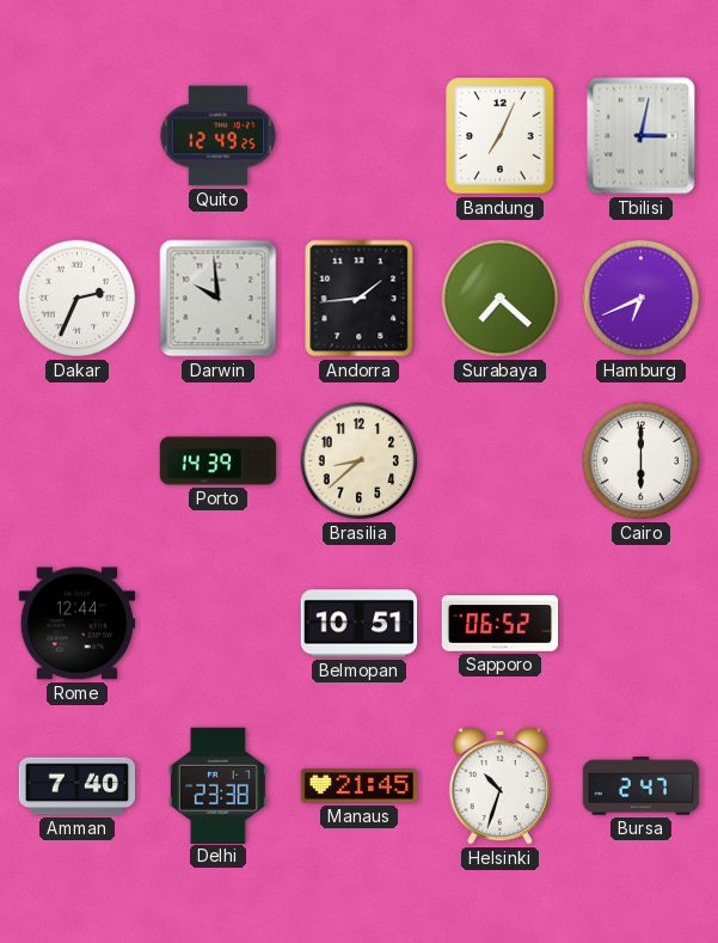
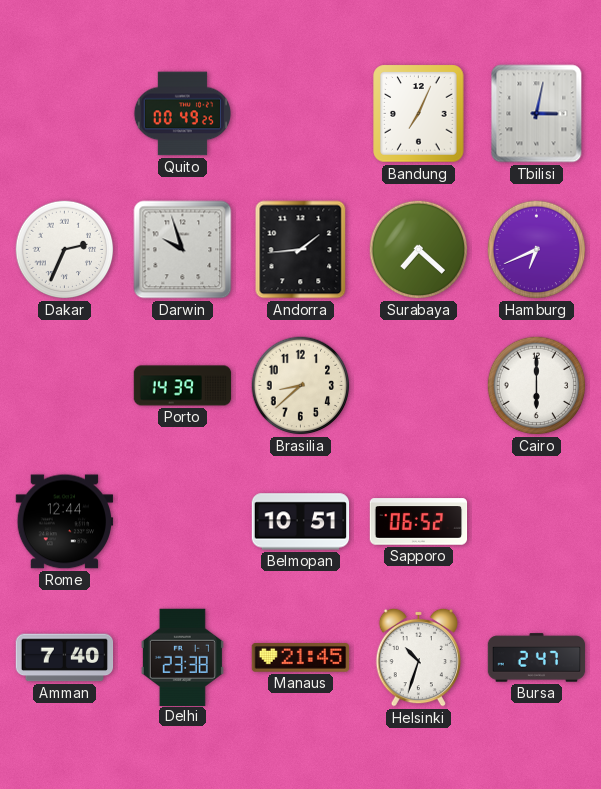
Quito: 12:49 -> 00:49
Darwin: 9:59 -> 9:57
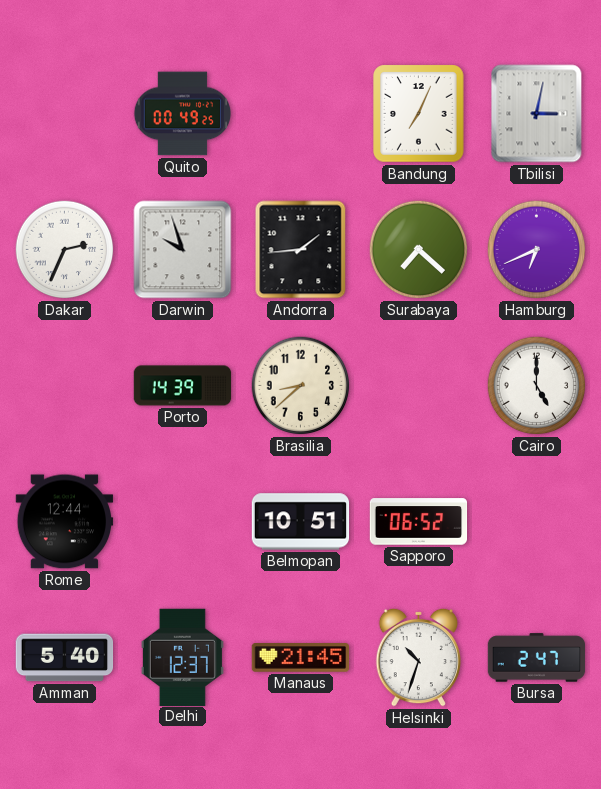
Cairo: 6:00 -> 5:00
Amman: 7:40 -> 5:40
Delhi: 23:38 -> 12:37
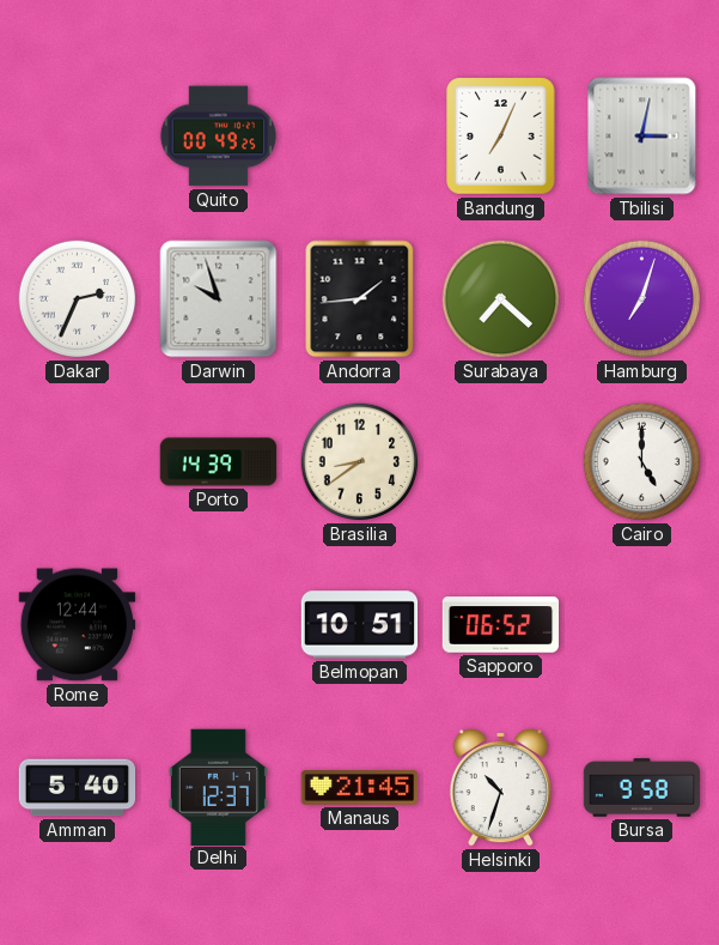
Hamburg: 6:41 -> 7:03
Brasilia: 8:38 -> 8:39
Bursa: 2:47 -> 9:58
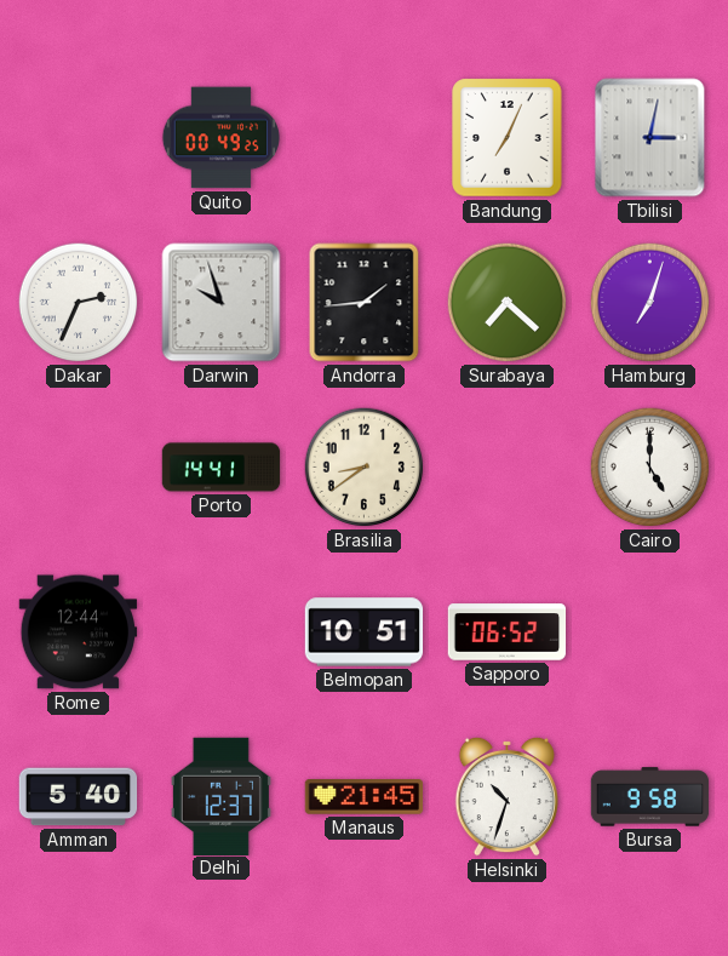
Porto: 14:39 -> 14:41
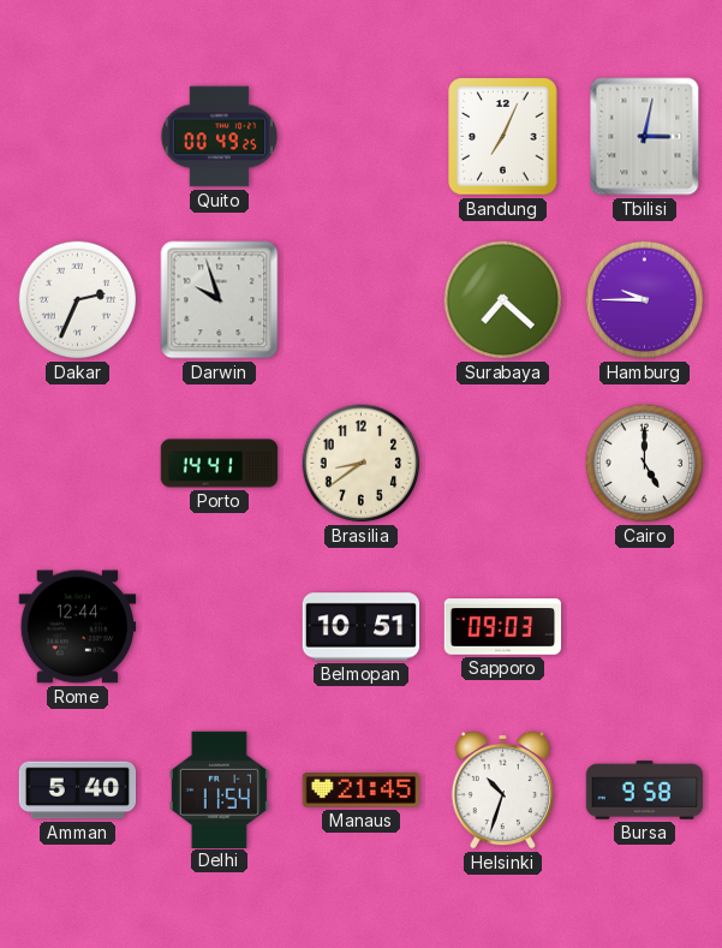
Andorra: 1:44 -> none
Hamburg: 7:03 -> 9:45
Sapporo: 06:52 -> 09:03
Delhi: 12:37 -> 11:54
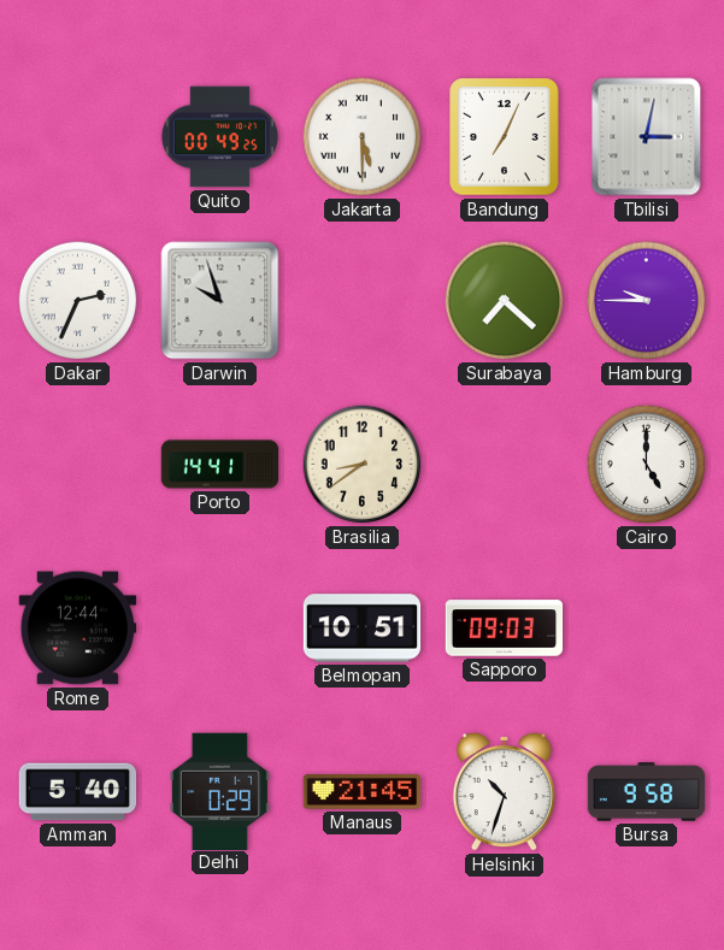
Jakarta: none -> 5:30
Delhi: 11:54 -> 0:29
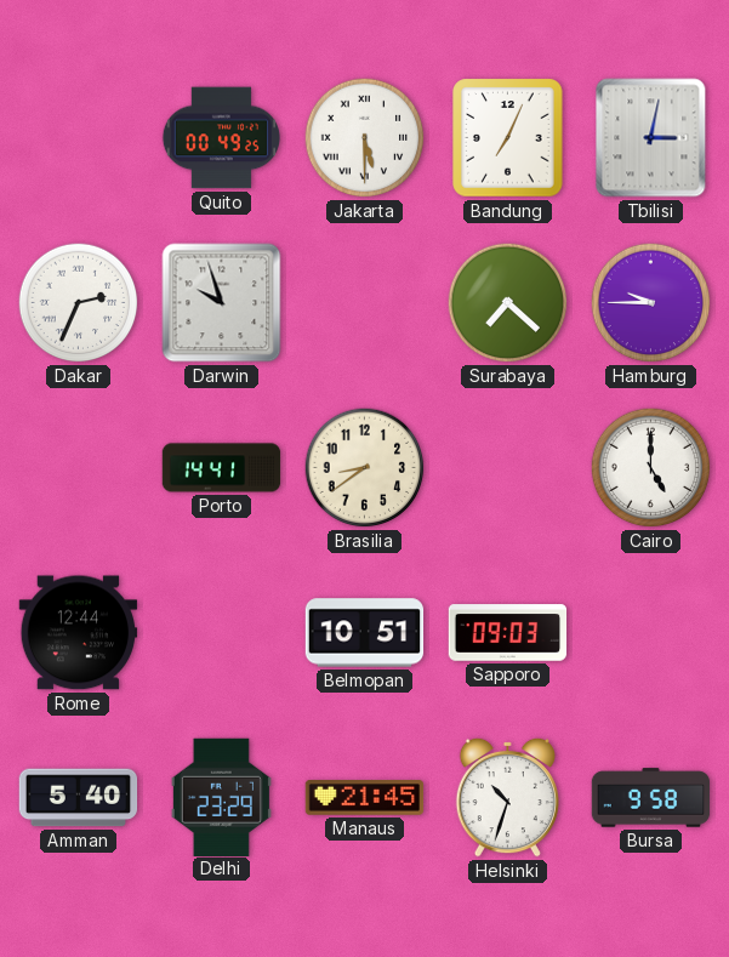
Delhi: 0:29 -> 23:29
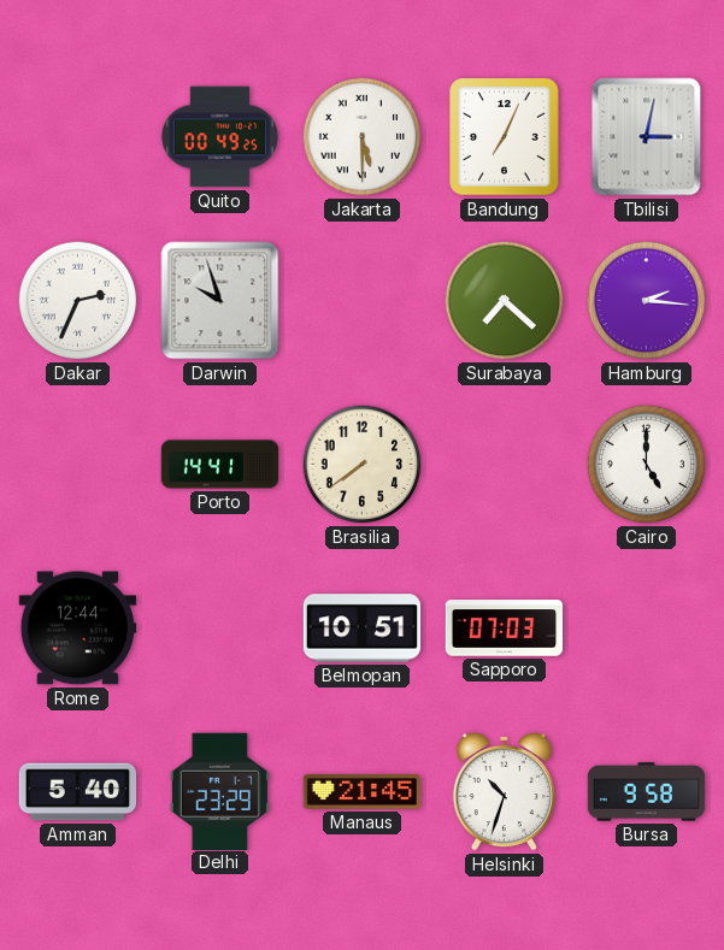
Hamburg: 9:45 -> 2:16
Brasilia: 8:39 -> 7:39
Sapporo: 09:03 -> 07:03
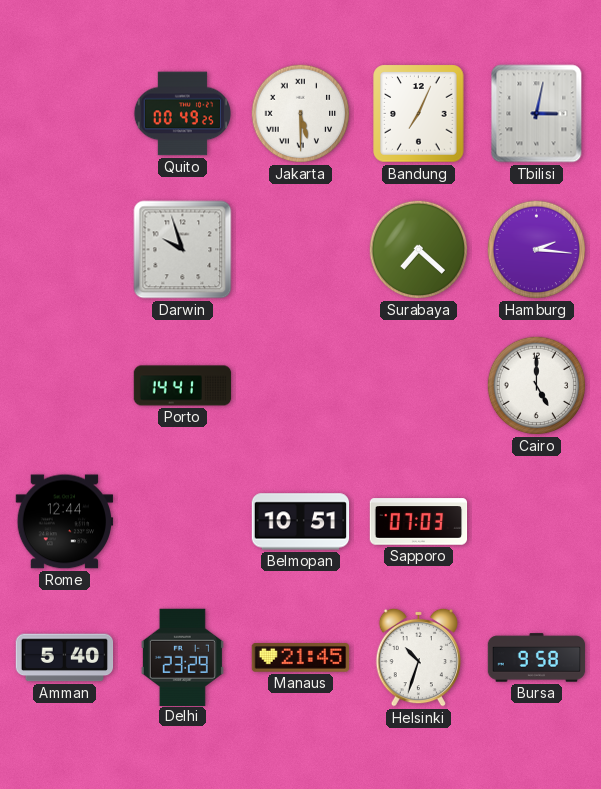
Dakar: 2:34 -> none
Brasilia: 7:39 -> none
